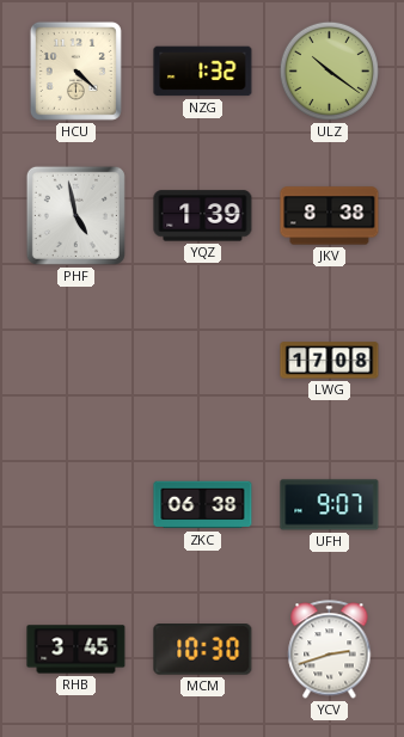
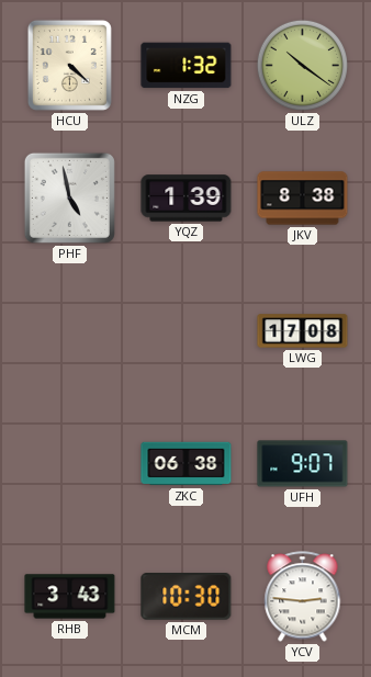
RHB: 3:45 -> 3:43
YCV: 2:42 -> 2:46
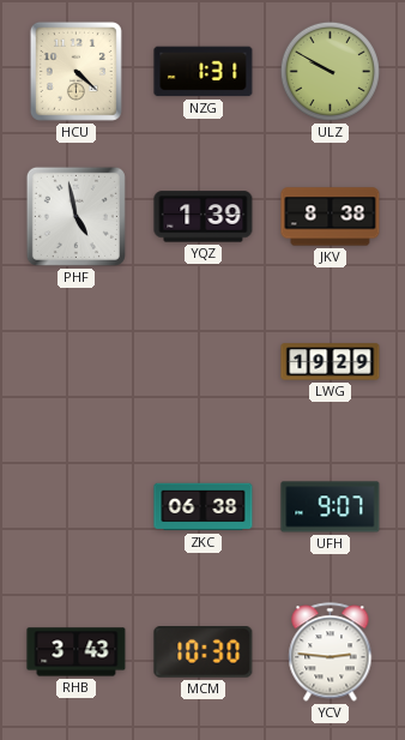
NZG: 1:32 -> 1:31
ULZ: 10:21 -> 9:50
LWG: 17:08 -> 19:29
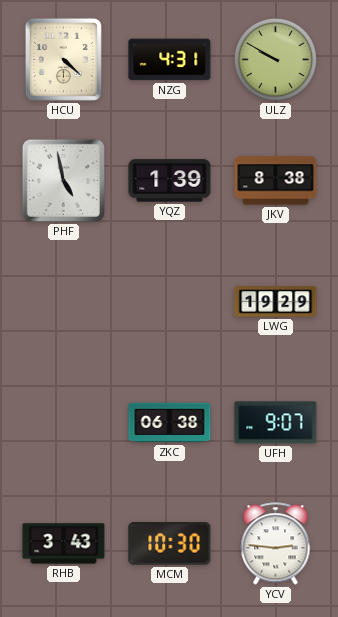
NZG: 1:31 -> 4:31
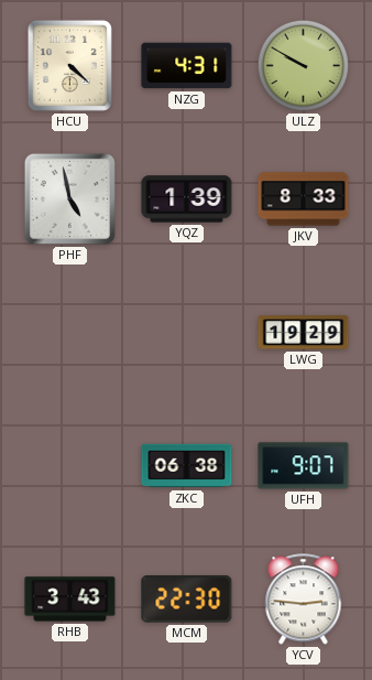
JKV: 8:38 -> 8:33
MCM: 10:30 -> 22:30
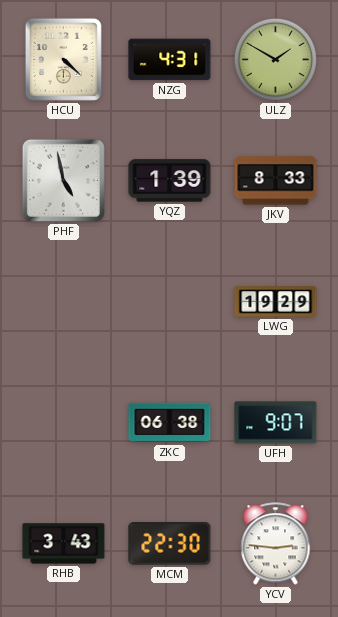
ULZ: 9:50 -> 1:50
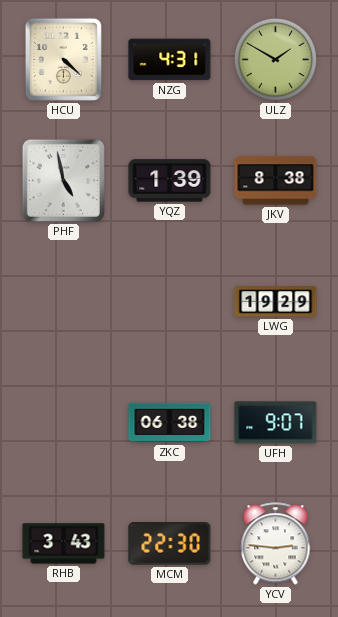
JKV: 8:33 -> 8:38
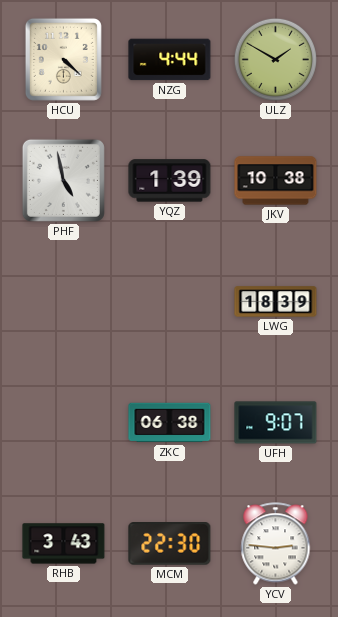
NZG: 4:31 -> 4:44
JKV: 8:38 -> 10:38
LWG: 19:29 -> 18:39
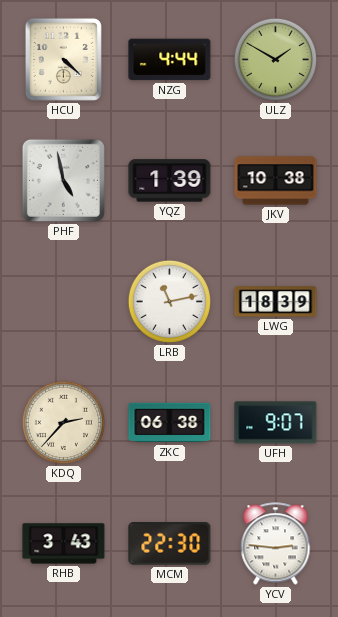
LRB: none -> 11:13
KDQ: none -> 2:37
